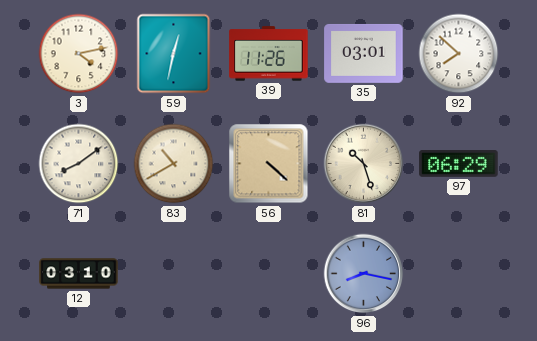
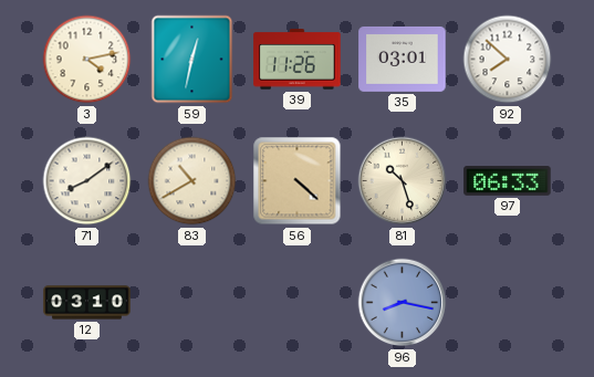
97: 06:29 -> 06:33
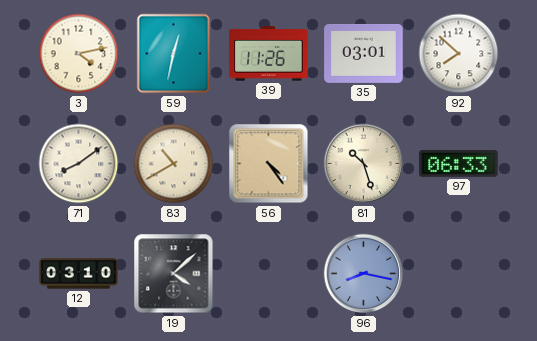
56: 4:22 -> 4:24
19: none -> 4:08
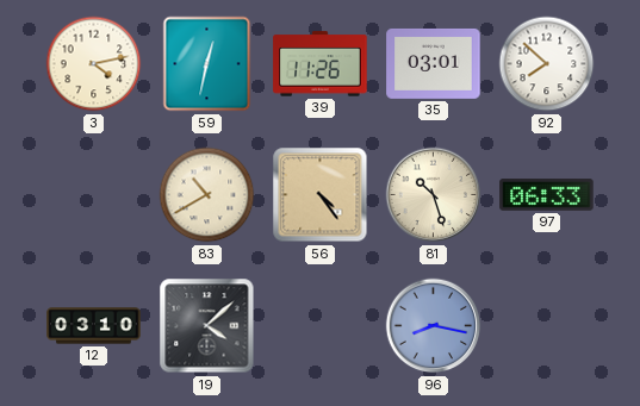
71: 8:09 -> none
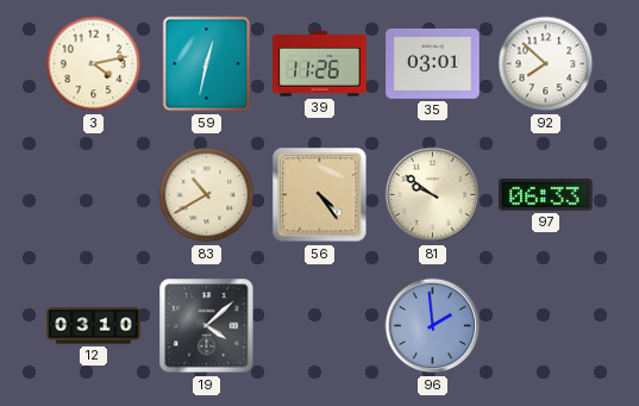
81: 10:27 -> 9:51
96: 8:17 -> 1:59
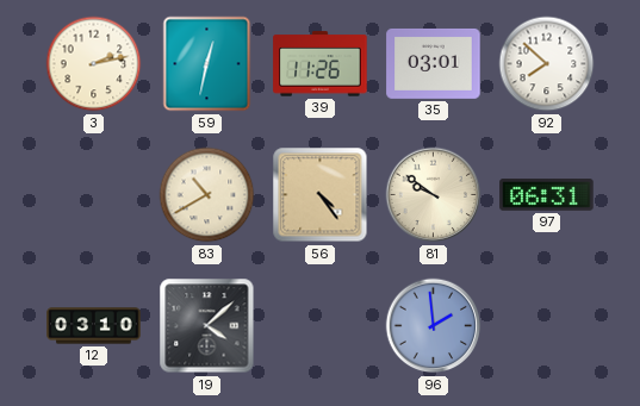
3: 4:13 -> 2:13
97: 06:33 -> 06:31
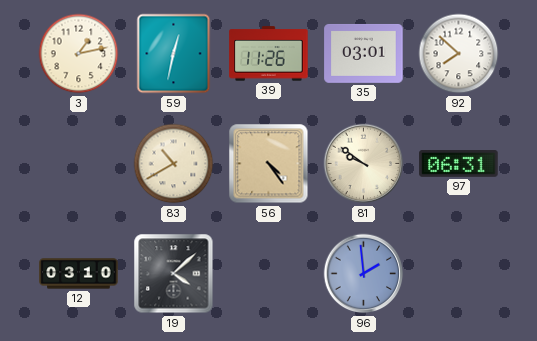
3: 2:13 -> 1:13
